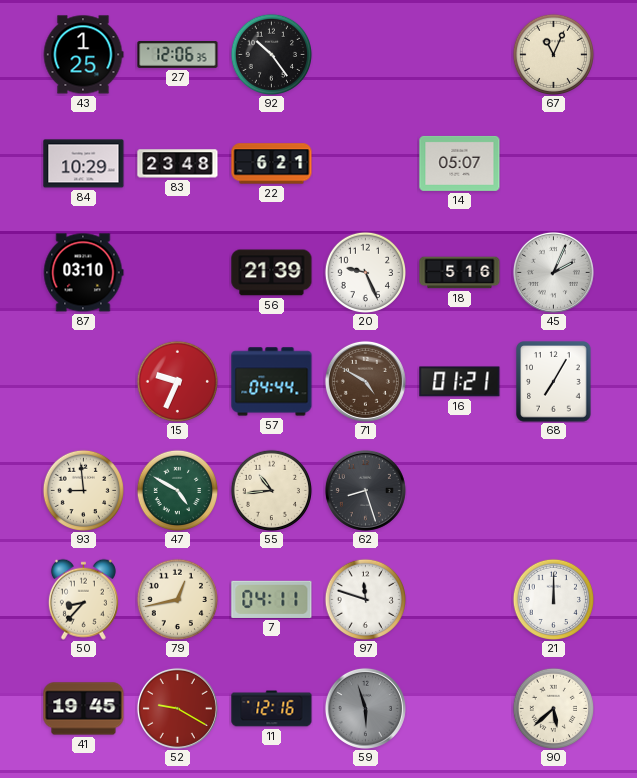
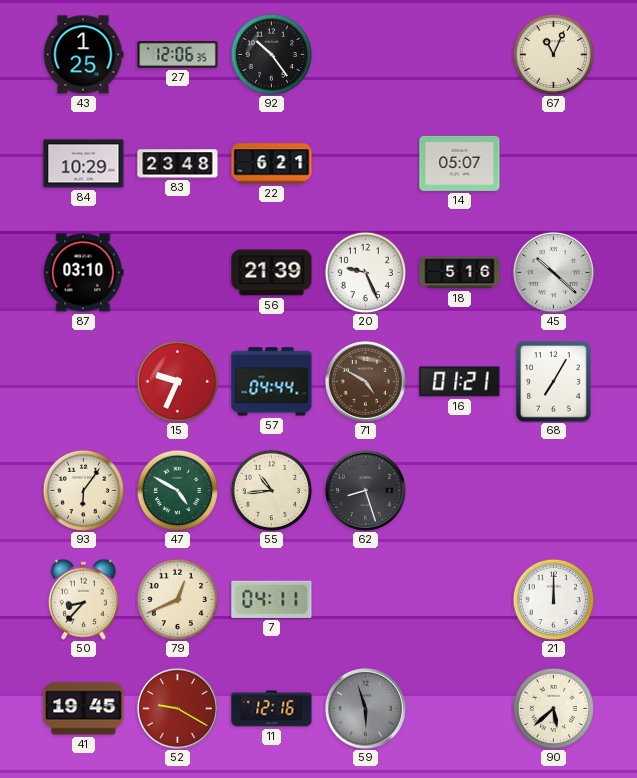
45: 2:04 -> 10:22
93: 8:59 -> 6:06
79: 12:43 -> 12:41
97: 11:48 -> none
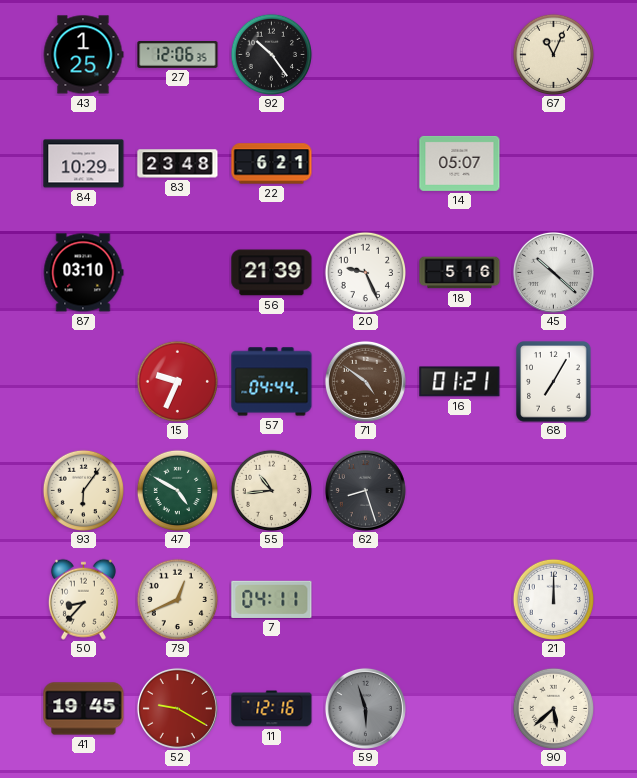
71: 4:50 -> 4:51
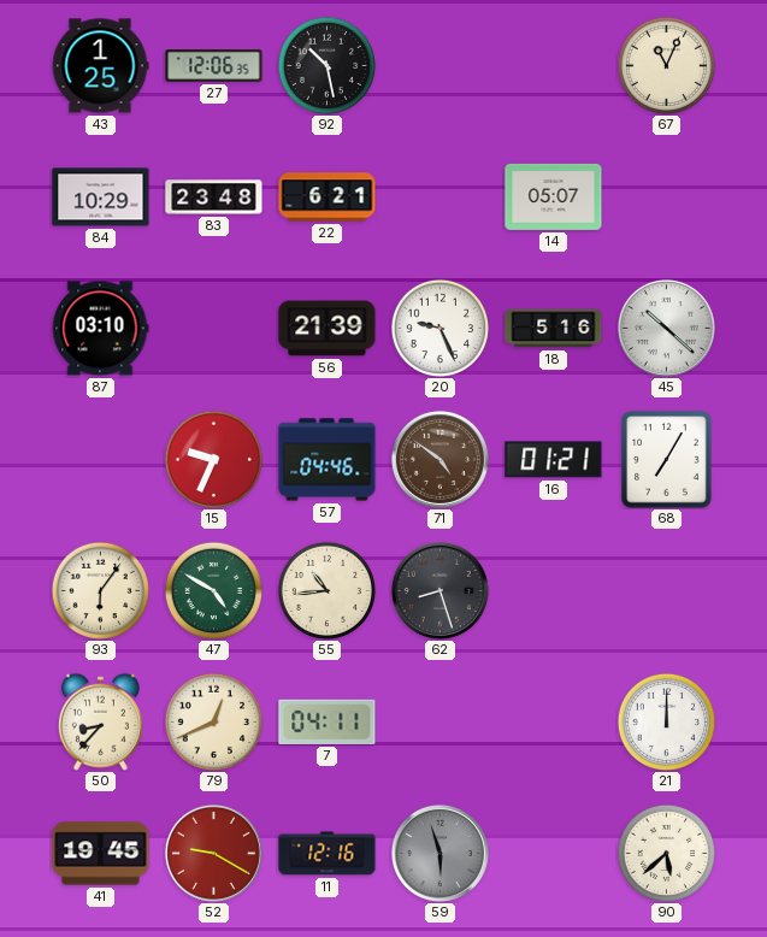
92: 10:24 -> 10:28
57: 04:44 -> 04:46
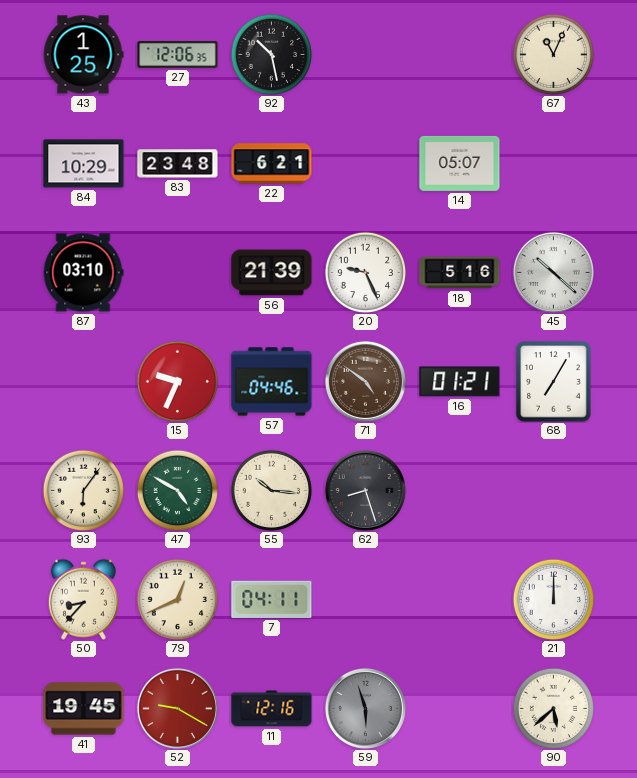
55: 10:44 -> 10:16
